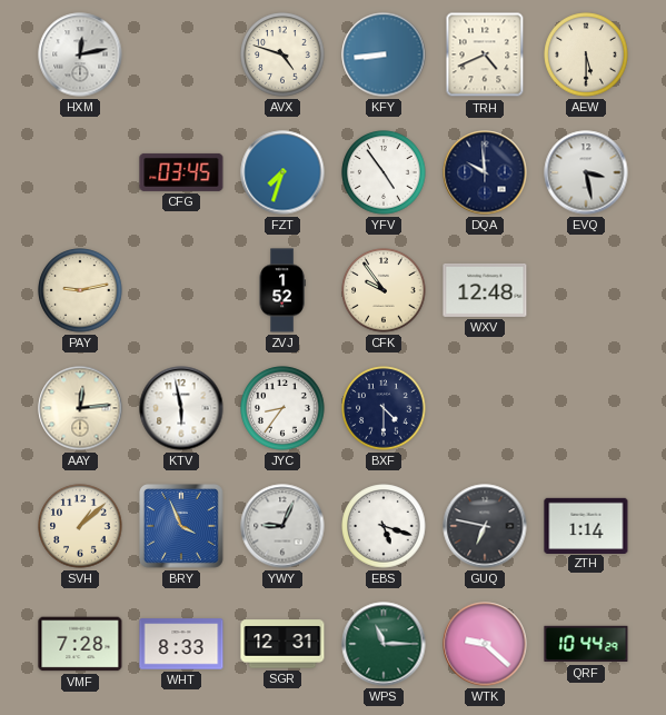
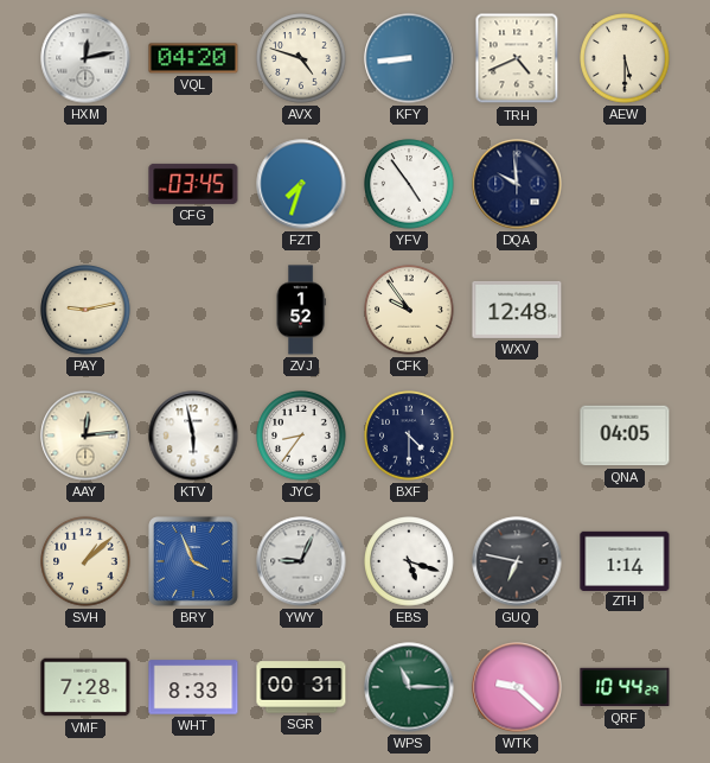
VQL: none -> 04:20
EVQ: 3:28 -> none
QNA: none -> 04:05
SGR: 12:31 -> 00:31
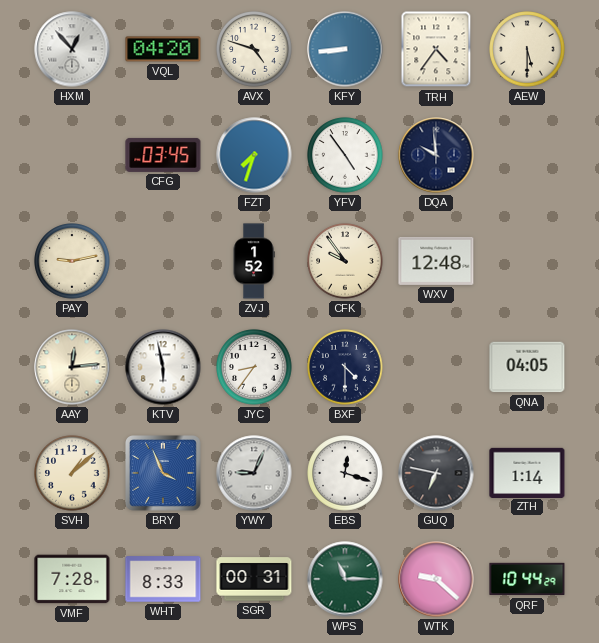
HXM: 12:13 -> 12:53
TRH: 4:41 -> 4:36
EBS: 5:18 -> 12:18
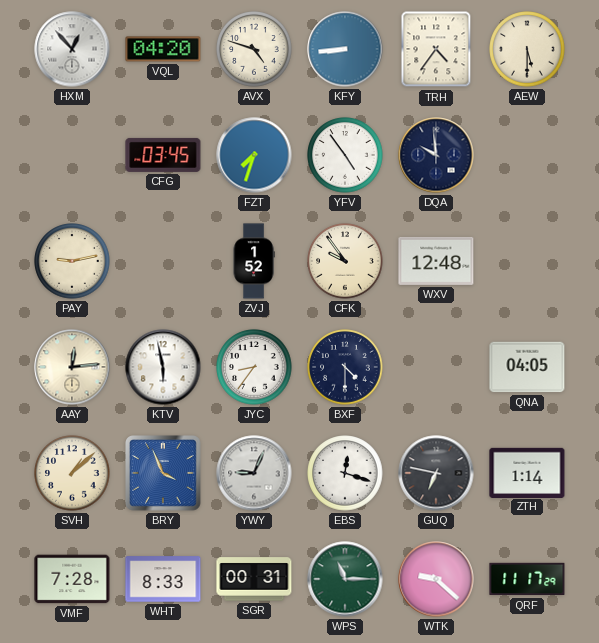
QRF: 10:44 -> 11:17
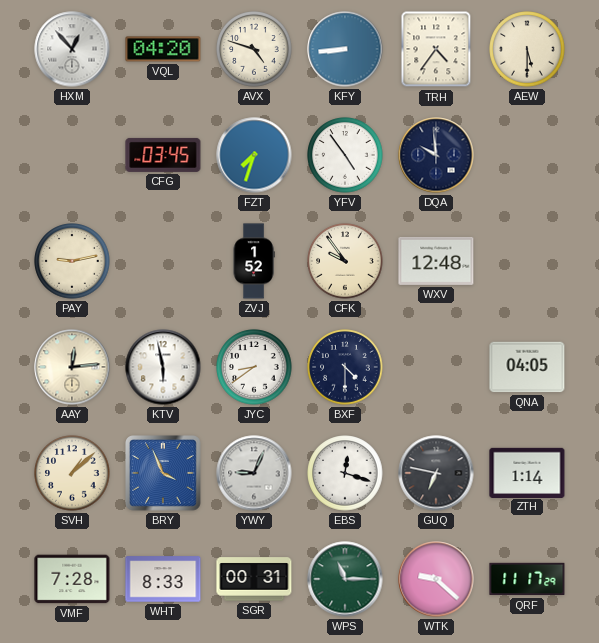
JYC: 8:36 -> 8:39
